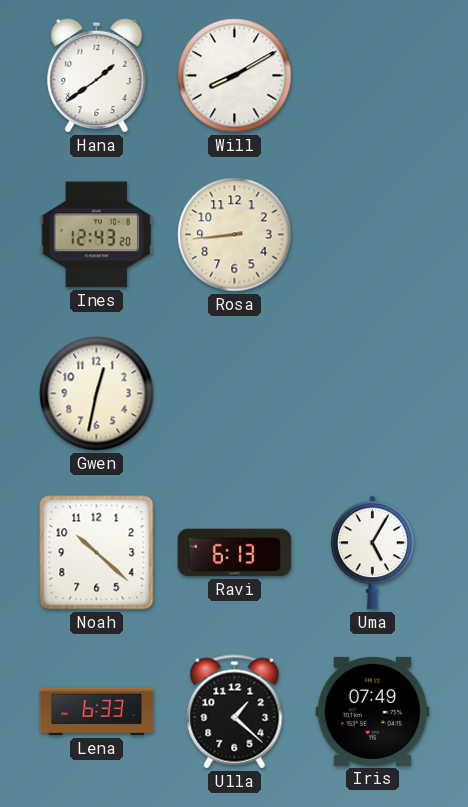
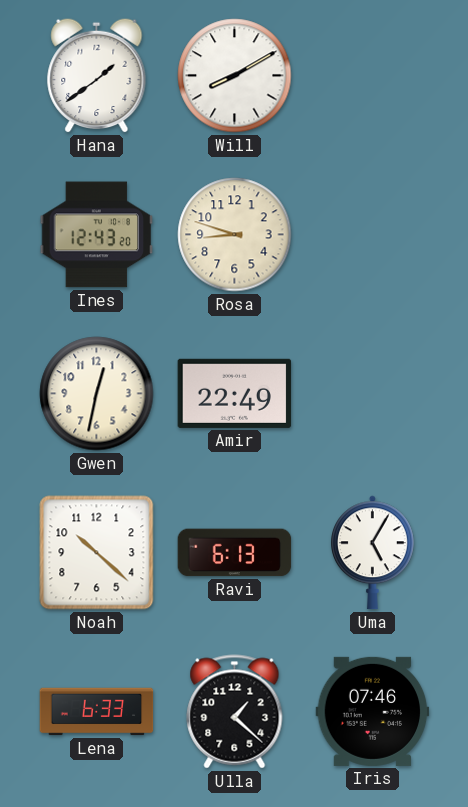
Rosa: 8:44 -> 8:48
Amir: none -> 22:49
Iris: 07:49 -> 07:46
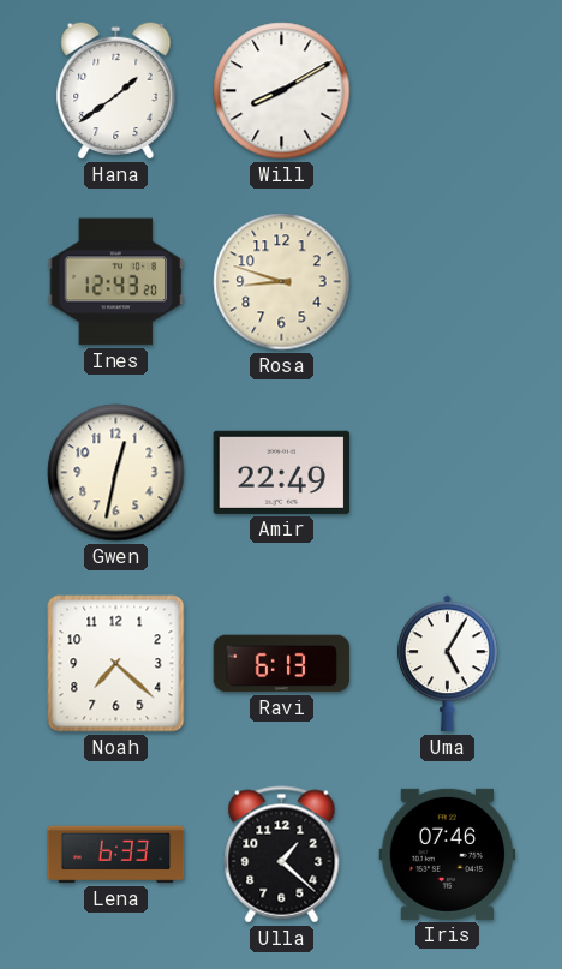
Noah: 10:22 -> 7:22
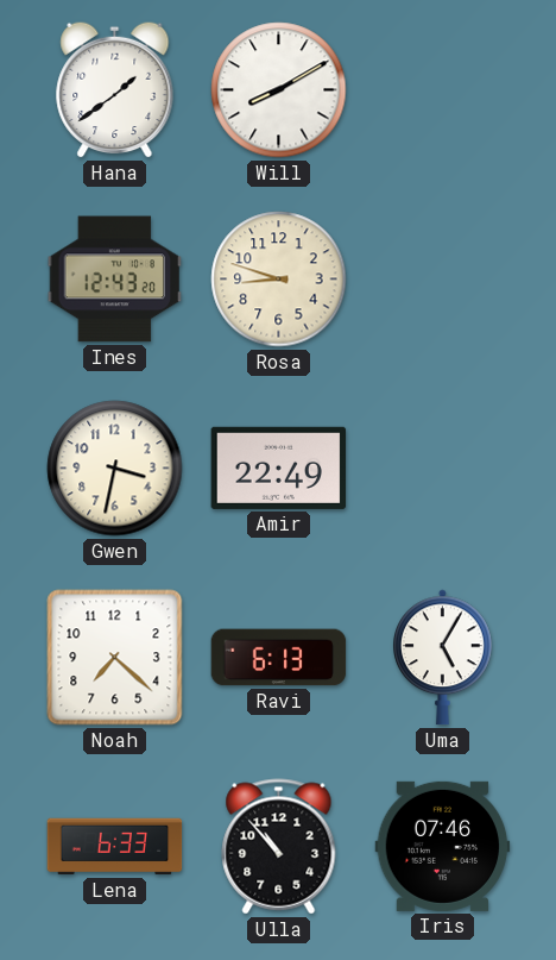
Gwen: 12:32 -> 3:32
Ulla: 1:22 -> 10:53
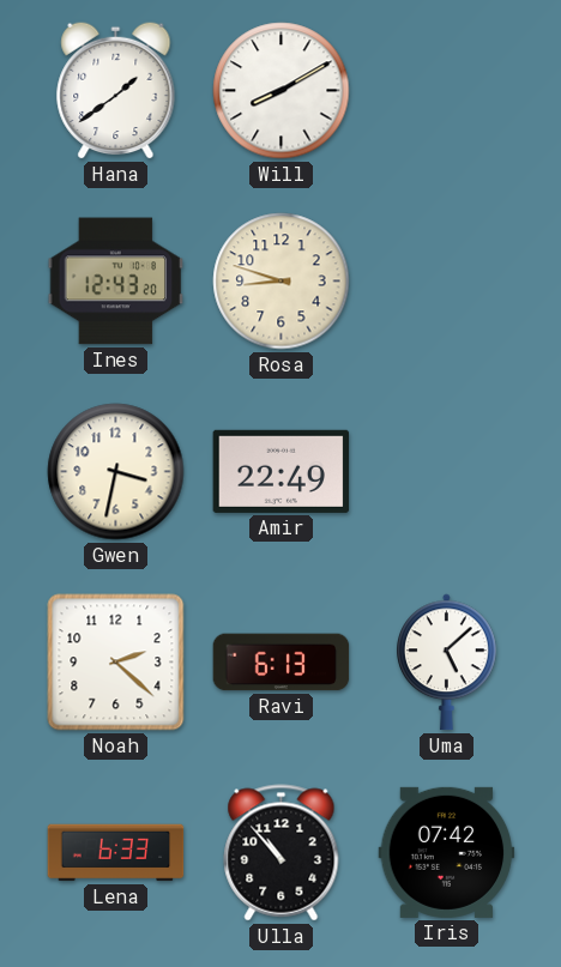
Noah: 7:22 -> 2:22
Uma: 5:05 -> 5:08
Iris: 07:46 -> 07:42
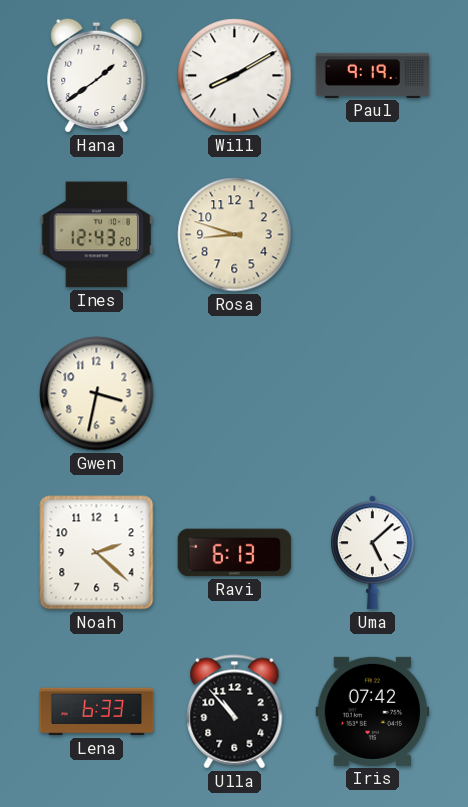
Paul: none -> 9:19
Amir: 22:49 -> none
